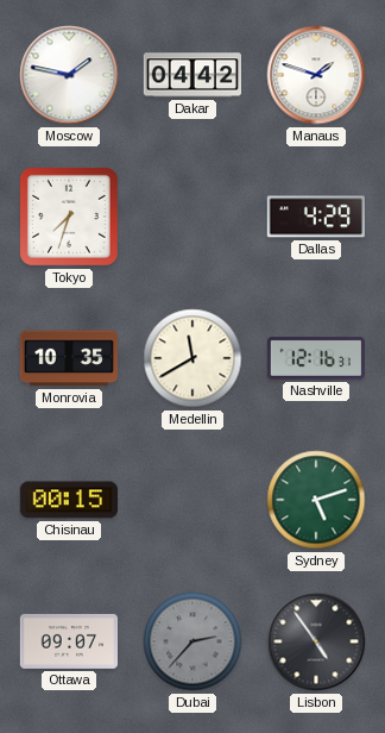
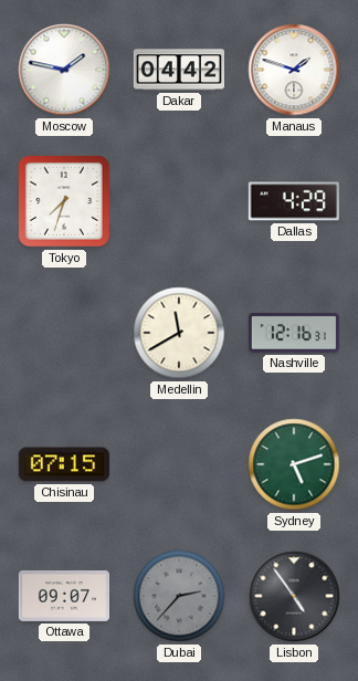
Monrovia: 10:35 -> none
Chisinau: 00:15 -> 07:15
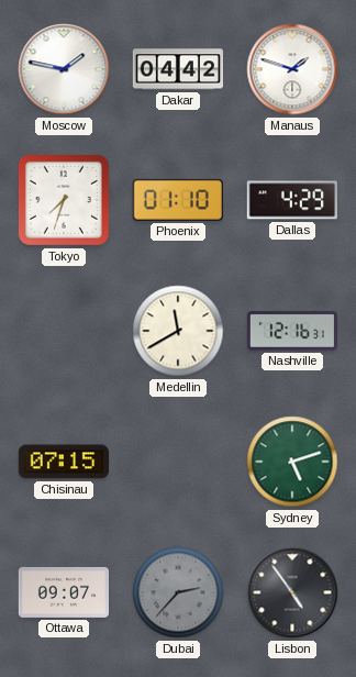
Phoenix: none -> 01:10
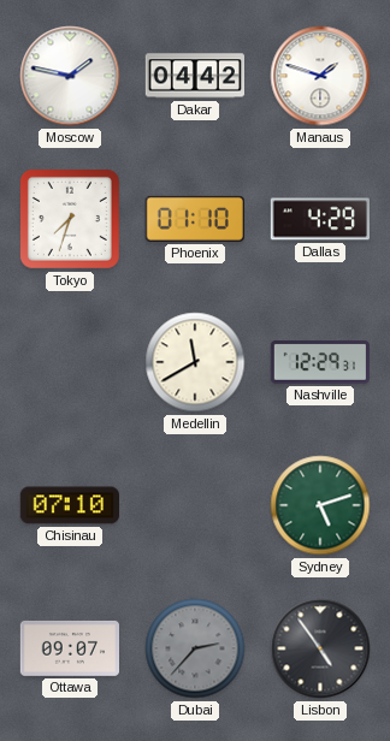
Nashville: 12:16 -> 12:29
Chisinau: 07:15 -> 07:10
